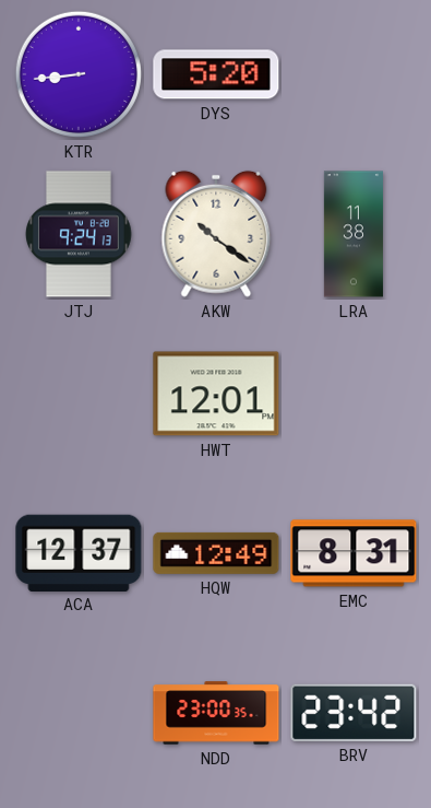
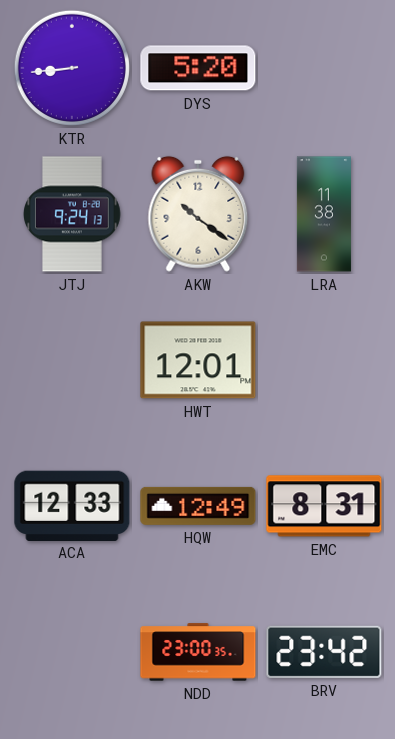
ACA: 12:37 -> 12:33
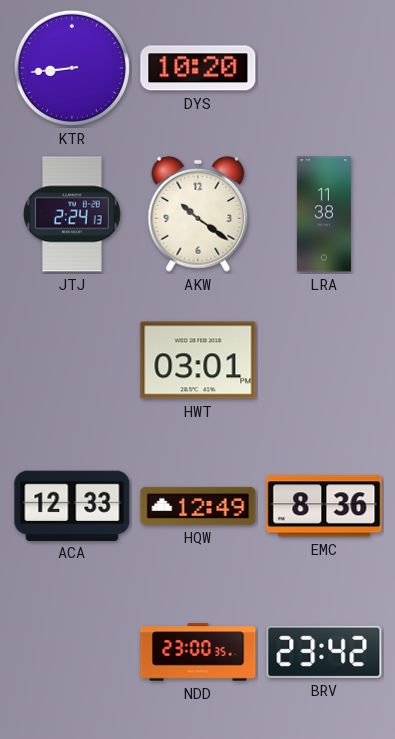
DYS: 5:20 -> 10:20
JTJ: 9:24 -> 2:24
HWT: 12:01 -> 03:01
EMC: 8:31 -> 8:36
